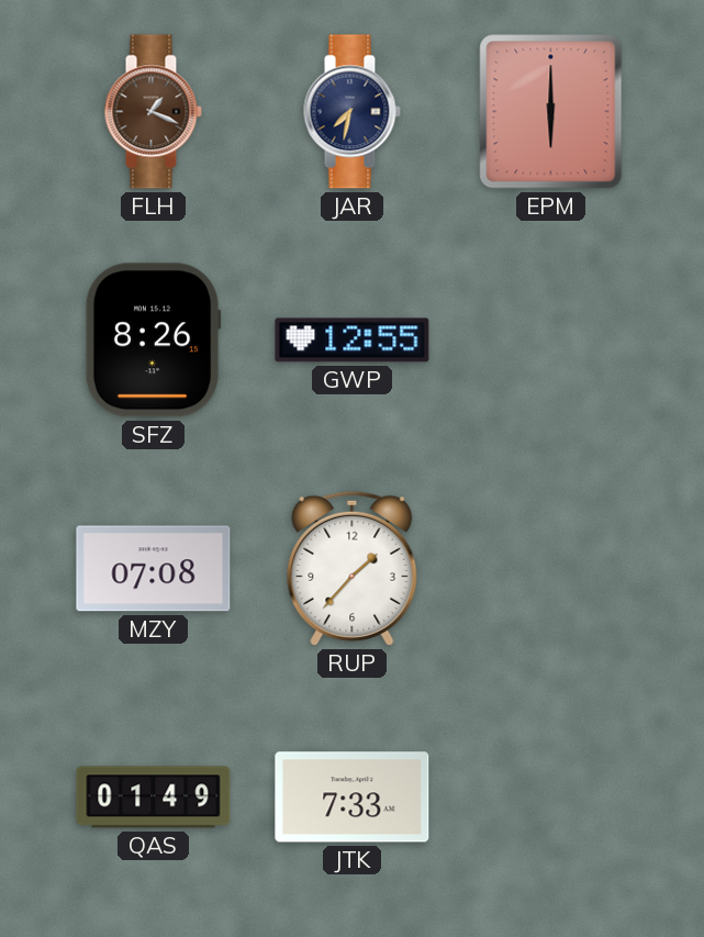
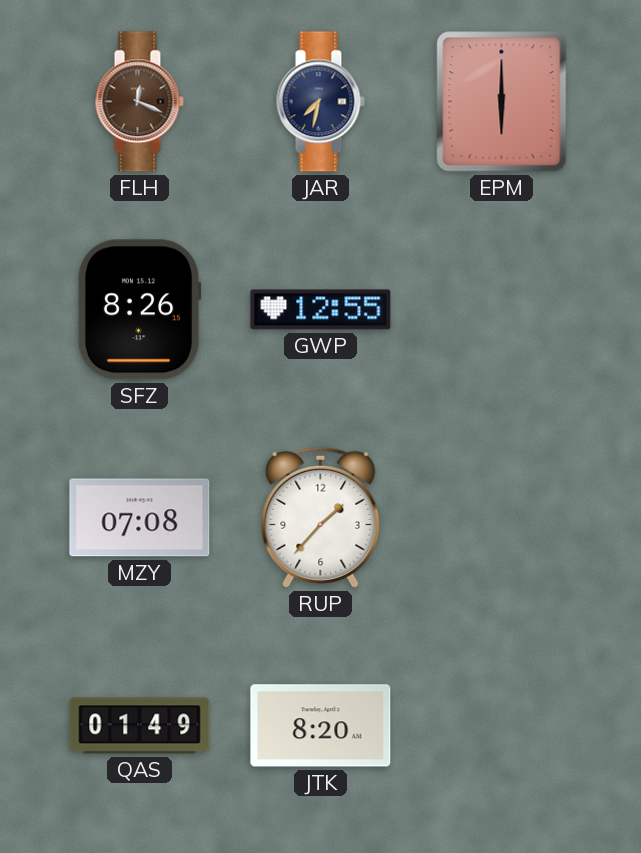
FLH: 1:19 -> 12:19
JTK: 7:33 -> 8:20
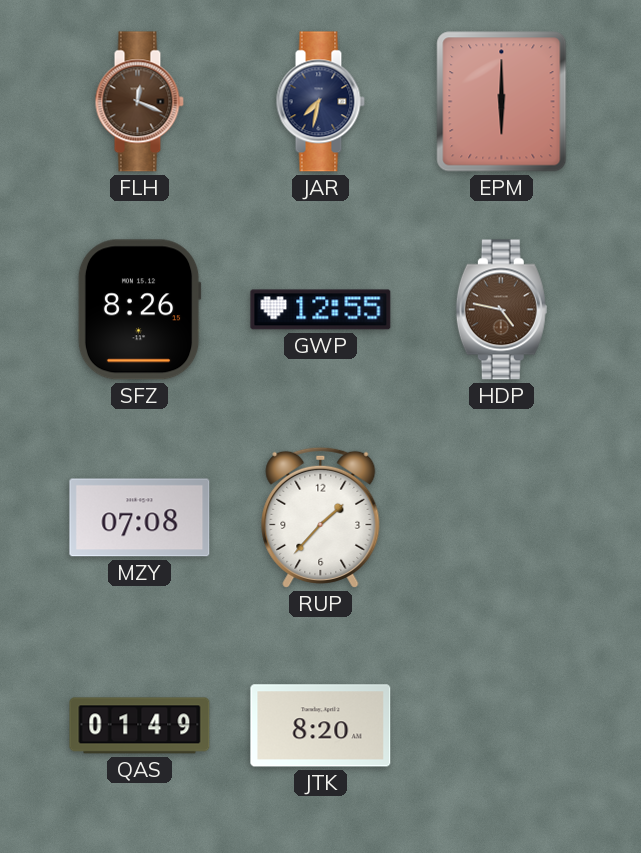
HDP: none -> 4:47
